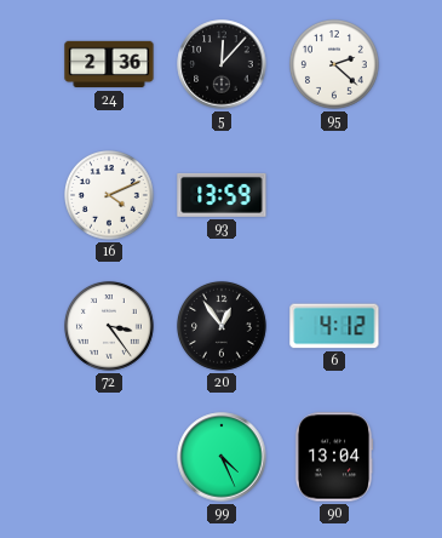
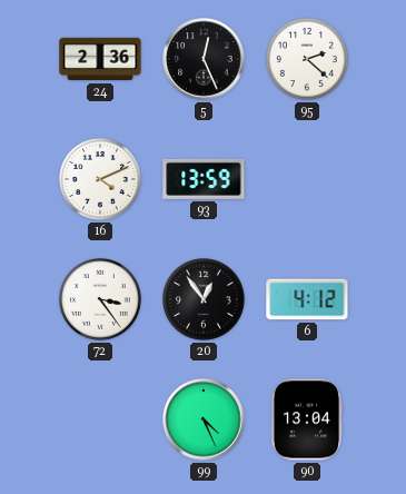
5: 12:07 -> 12:26
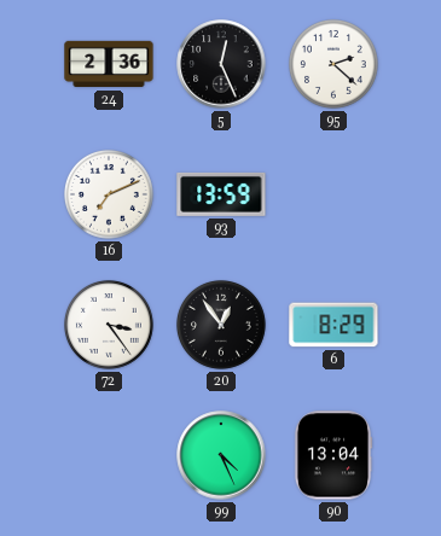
16: 4:11 -> 7:11
6: 4:12 -> 8:29
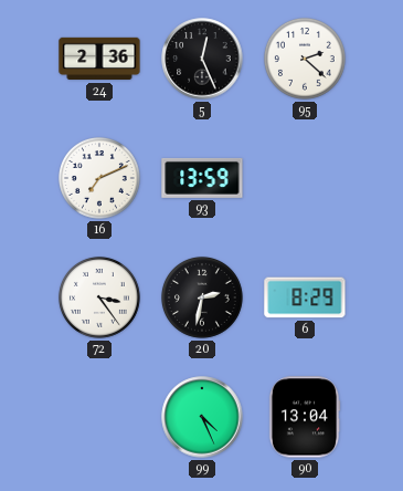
20: 12:54 -> 2:32
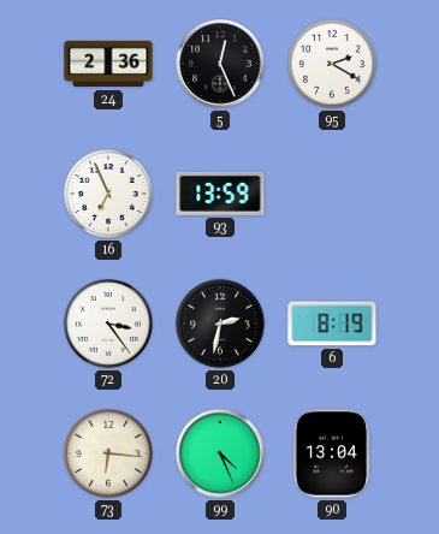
95: 2:22 -> 2:20
16: 7:11 -> 6:56
6: 8:29 -> 8:19
73: none -> 6:16
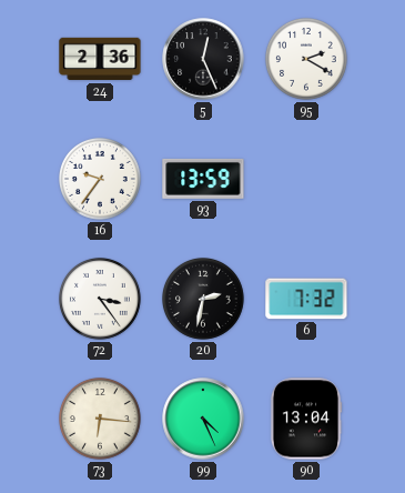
16: 6:56 -> 9:36
6: 8:19 -> 7:32
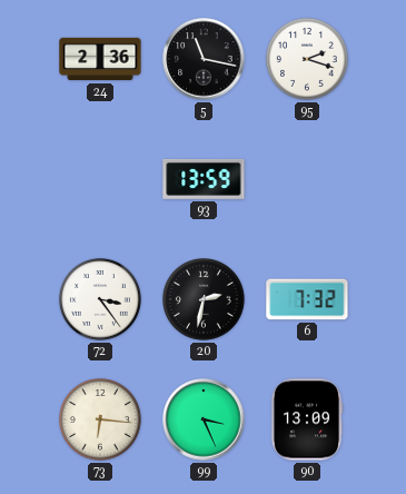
5: 12:26 -> 11:17
95: 2:20 -> 2:18
16: 9:36 -> none
99: 4:26 -> 3:26
90: 13:04 -> 13:09
